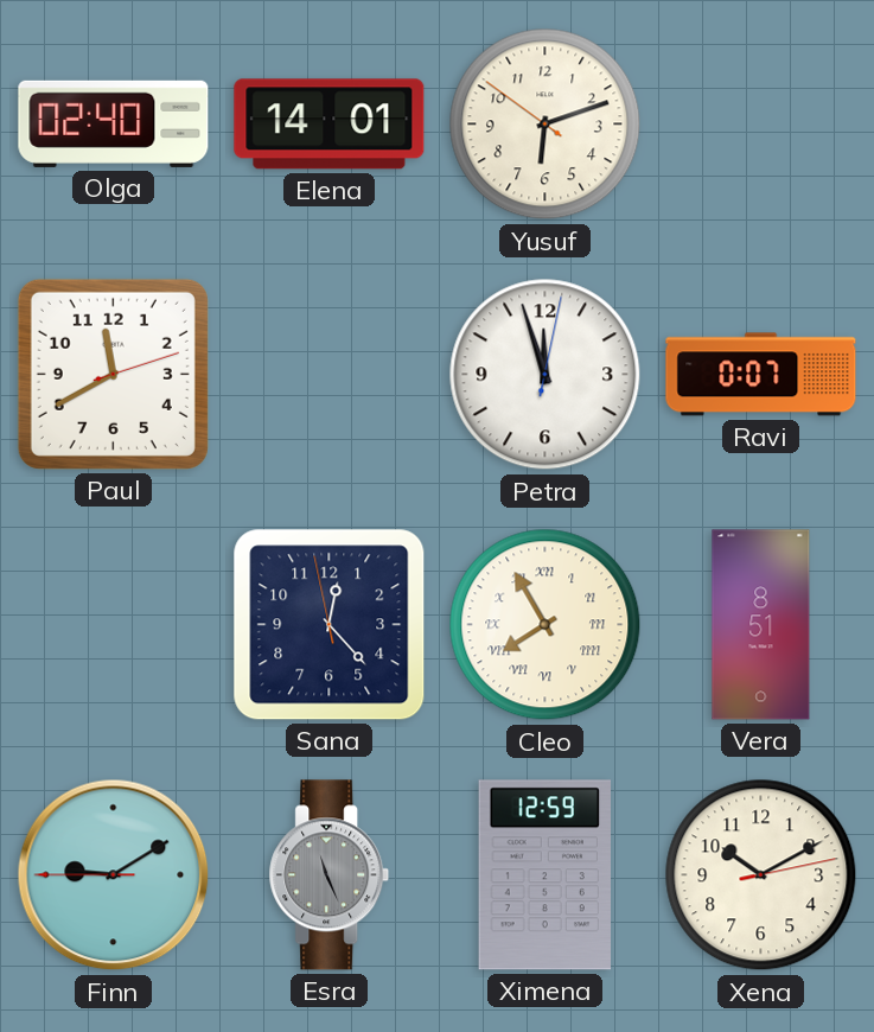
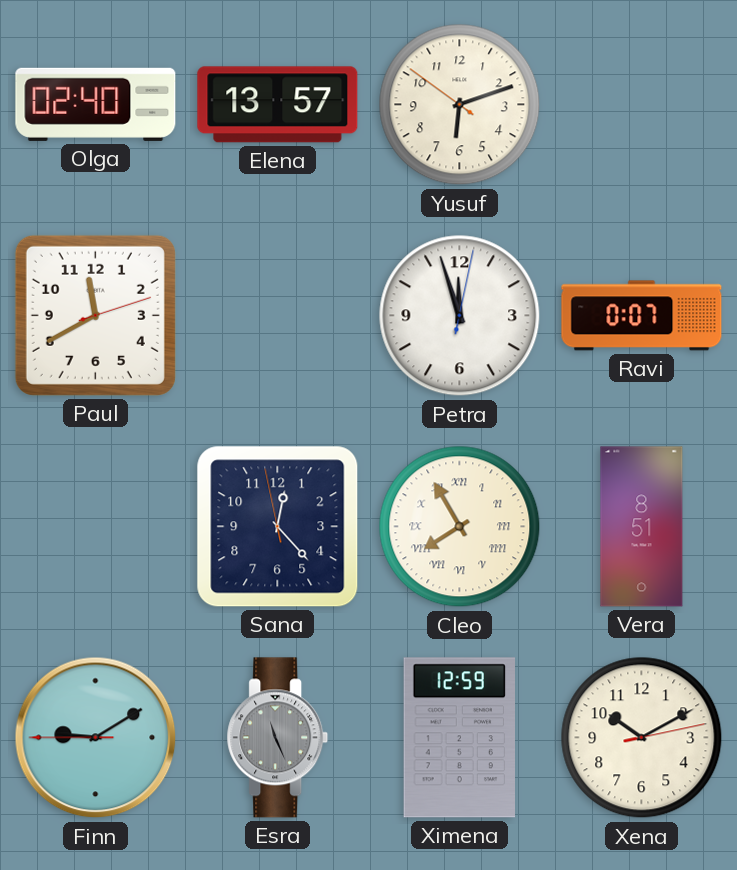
Elena: 14:01 -> 13:57
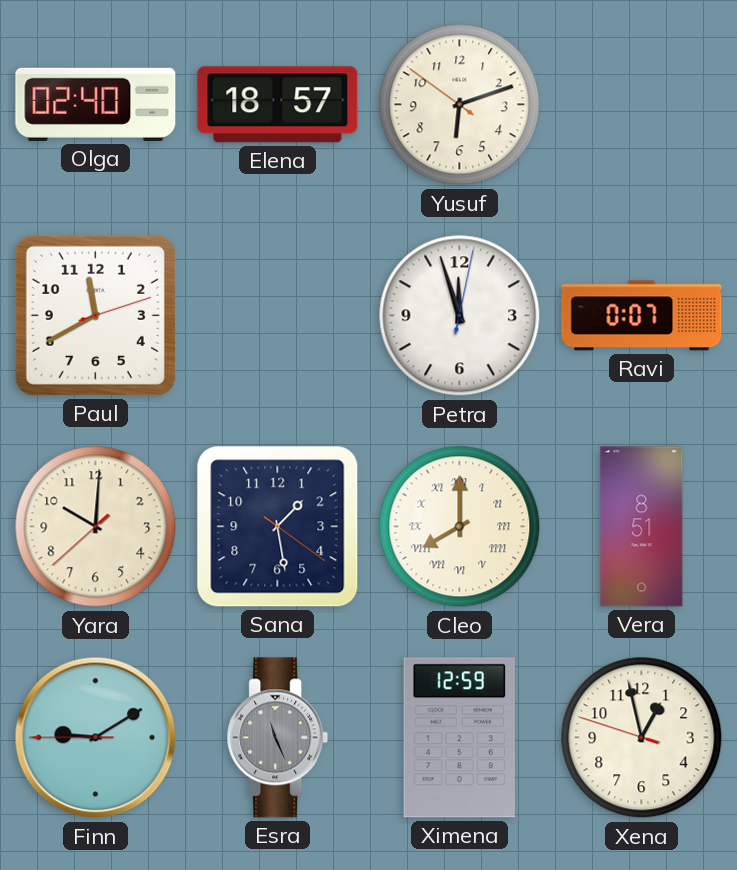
Elena: 13:57 -> 18:57
Yara: none -> 10:00
Sana: 12:22 -> 1:28
Cleo: 7:55 -> 8:00
Xena: 10:10 -> 12:57
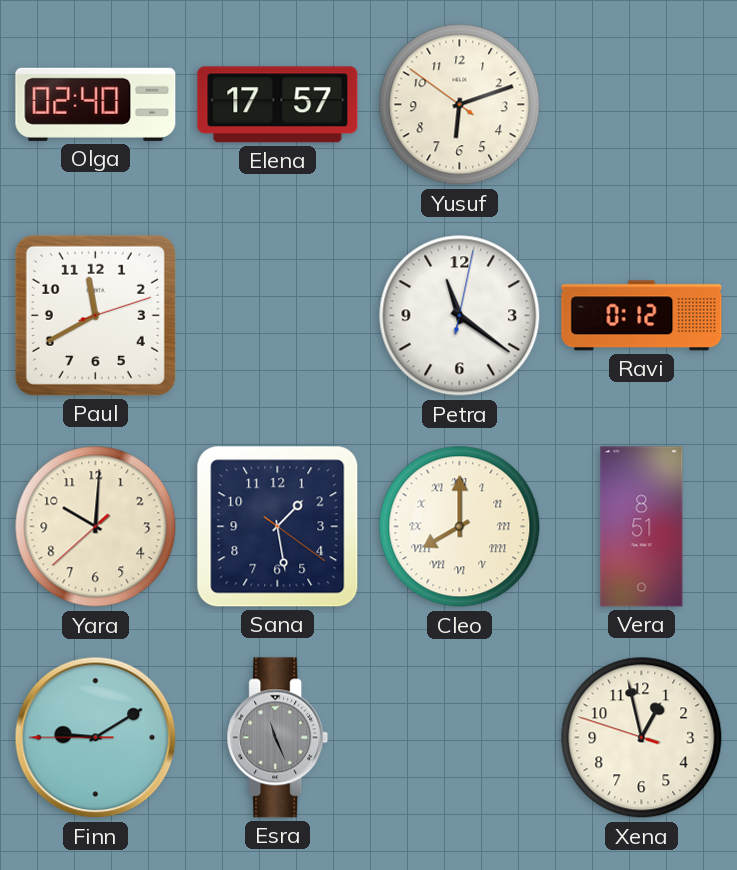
Elena: 18:57 -> 17:57
Petra: 11:57 -> 11:21
Ravi: 0:07 -> 0:12
Ximena: 12:59 -> none
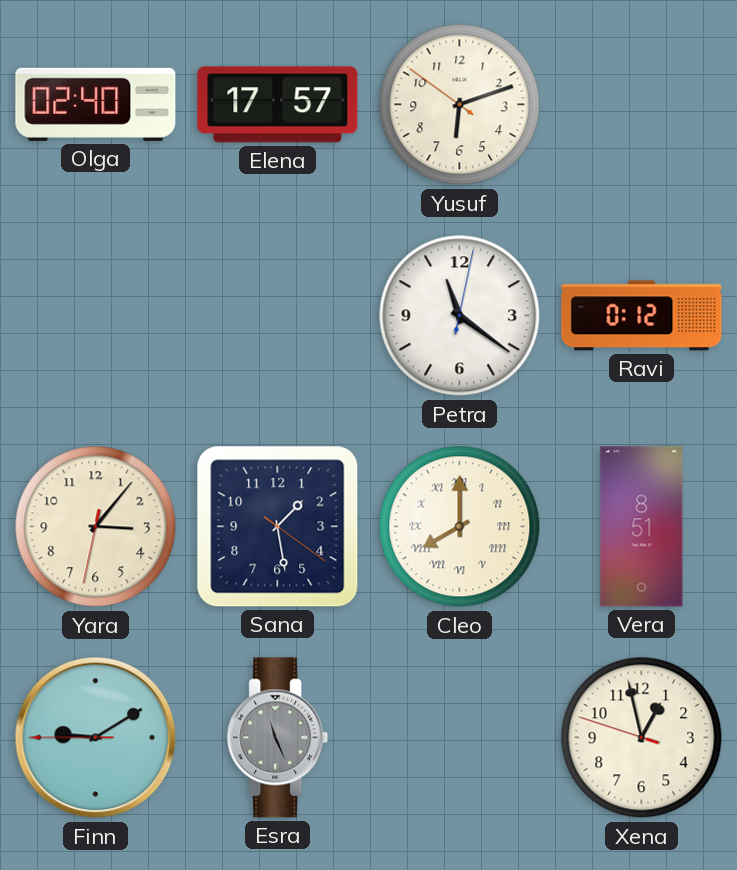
Paul: 11:40 -> none
Yara: 10:00 -> 3:06
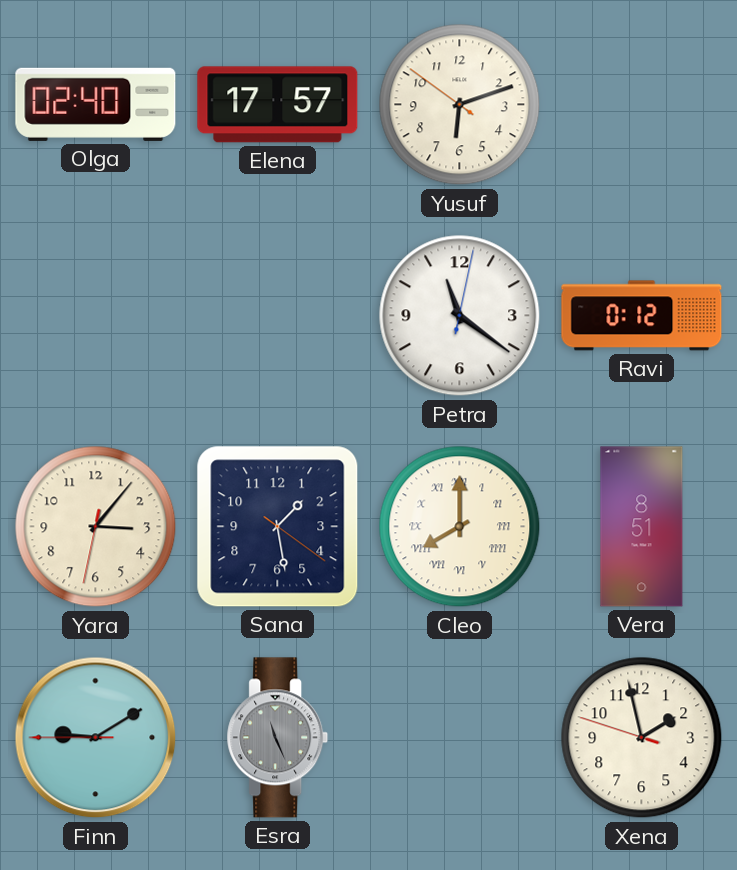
Xena: 12:57 -> 1:57
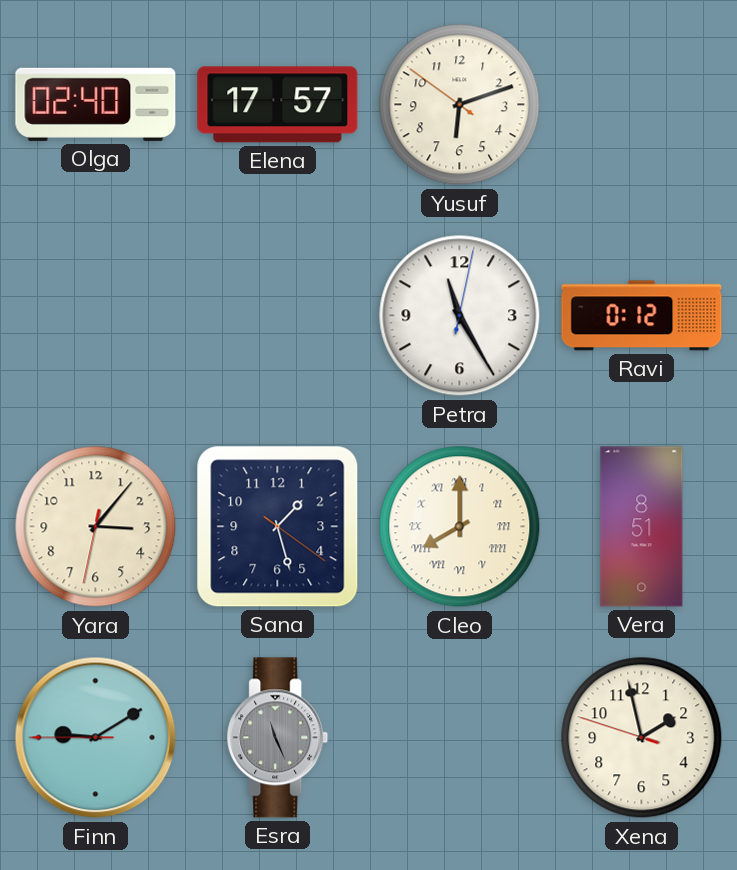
Petra: 11:21 -> 11:25
Sana: 1:28 -> 1:27
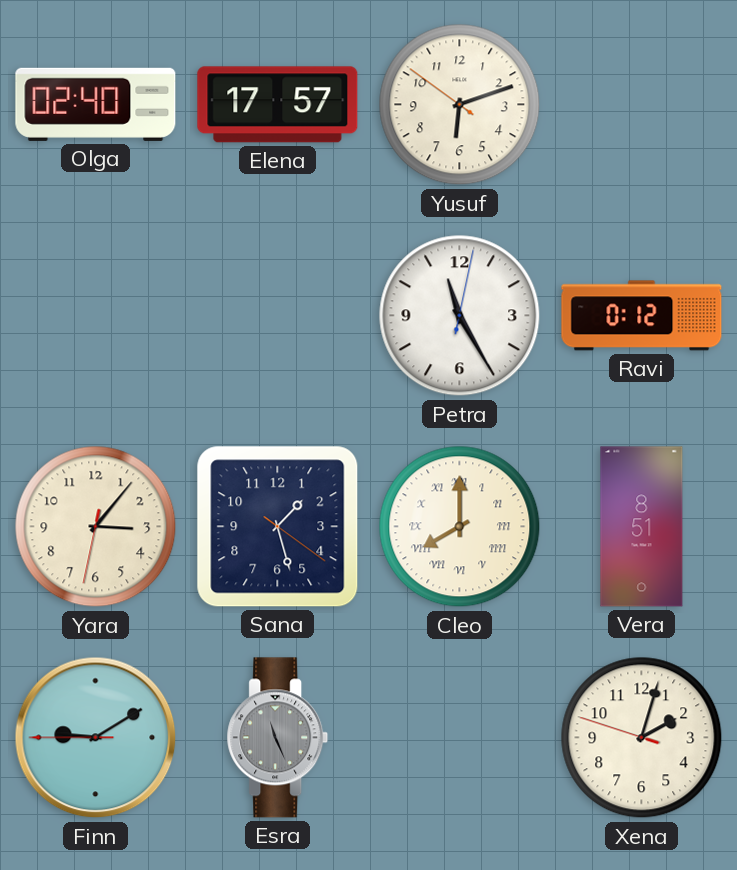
Xena: 1:57 -> 2:02
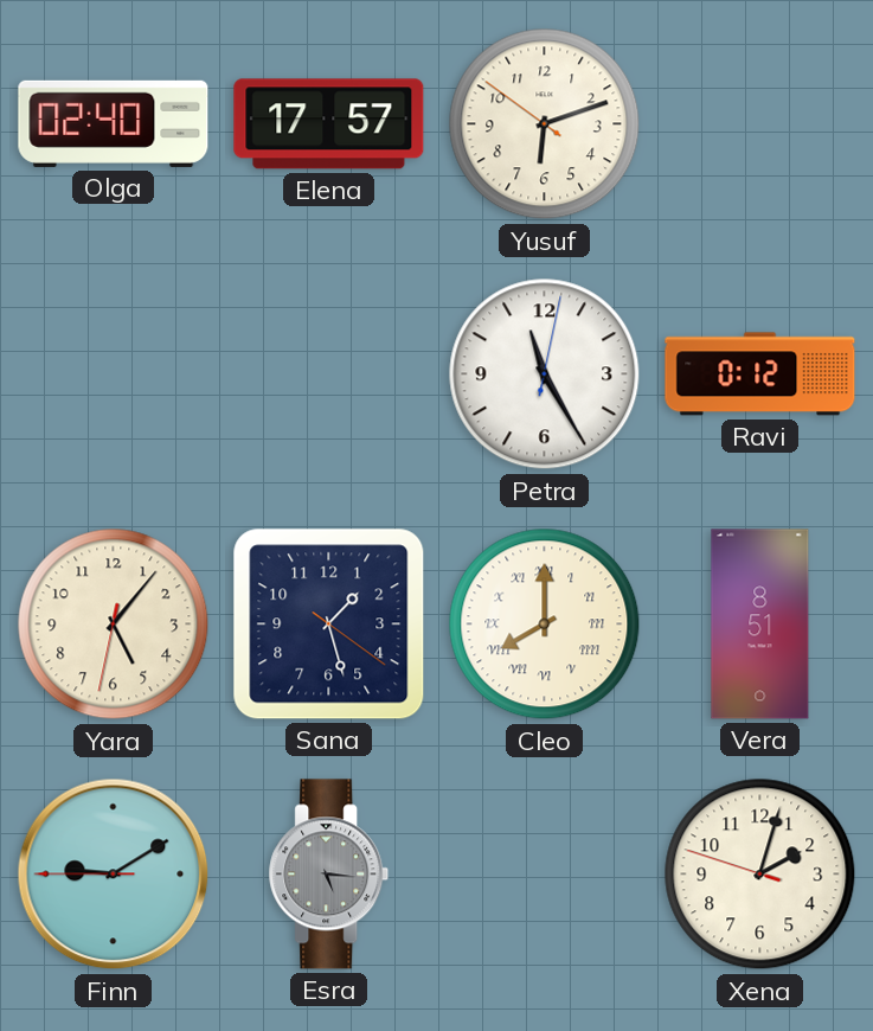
Yara: 3:06 -> 5:06
Esra: 11:26 -> 5:16
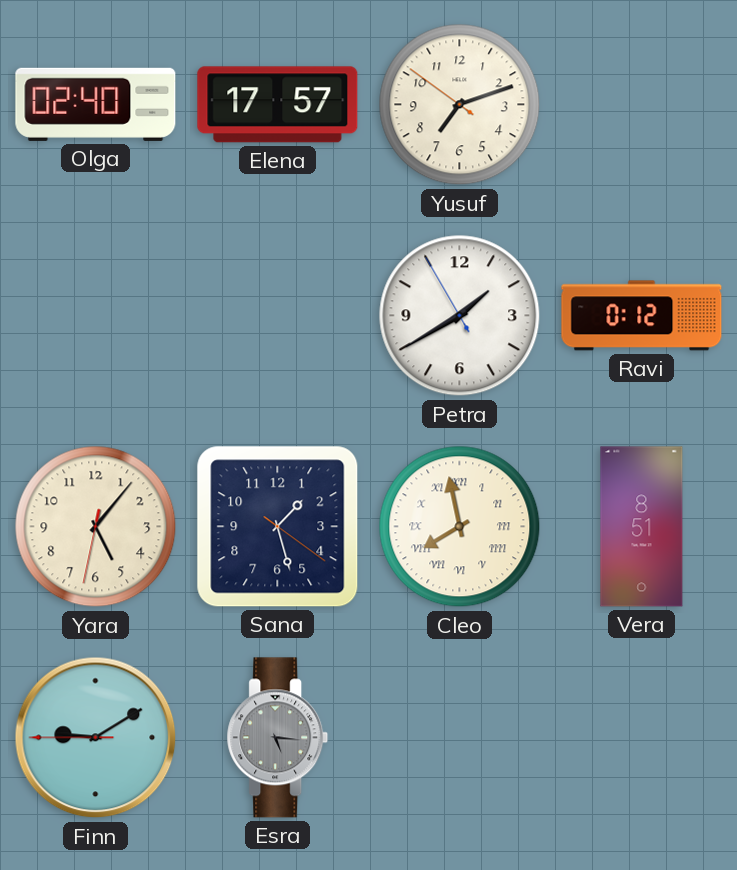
Yusuf: 6:11 -> 7:11
Petra: 11:25 -> 1:39
Cleo: 8:00 -> 7:58
Xena: 2:02 -> none
